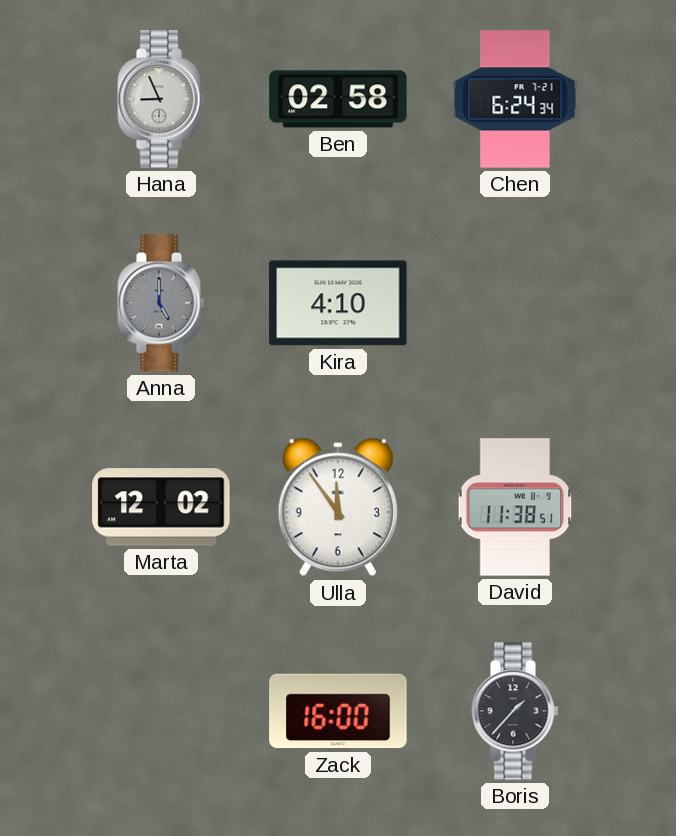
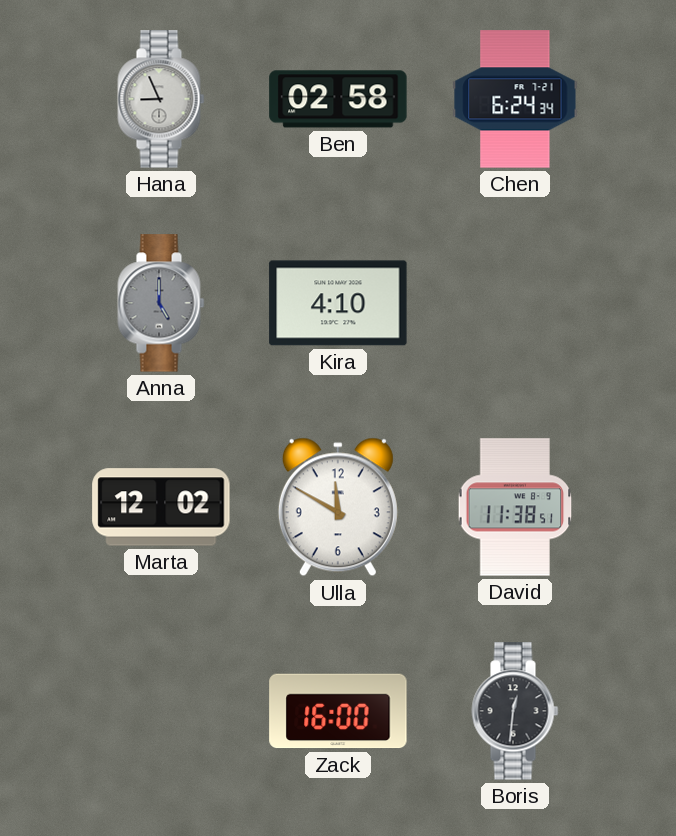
Ulla: 11:54 -> 11:50
Boris: 1:37 -> 12:31
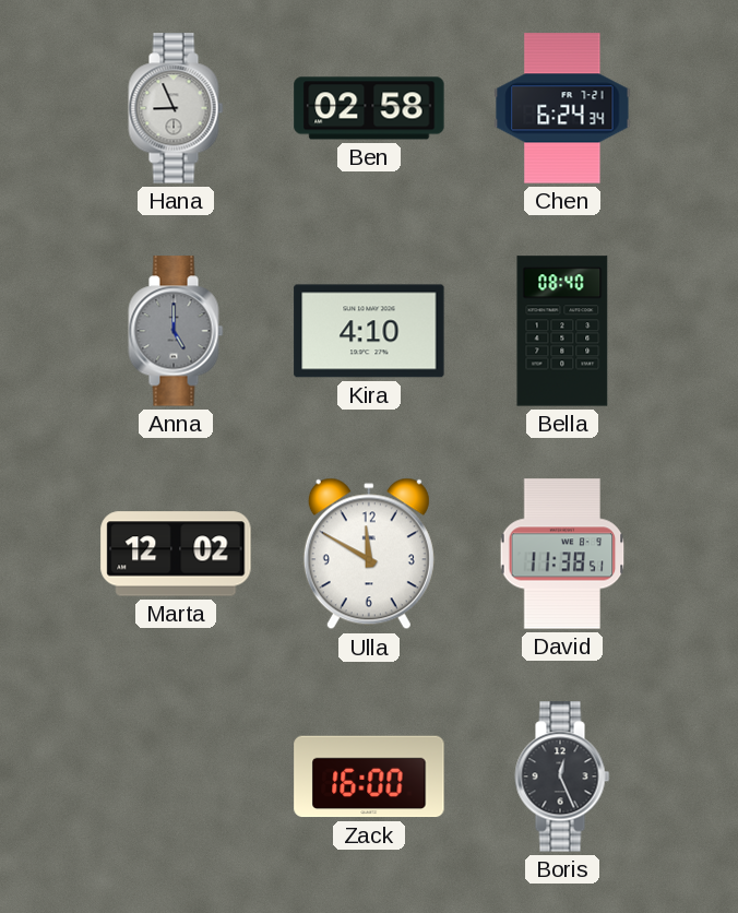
Bella: none -> 08:40
Boris: 12:31 -> 12:26
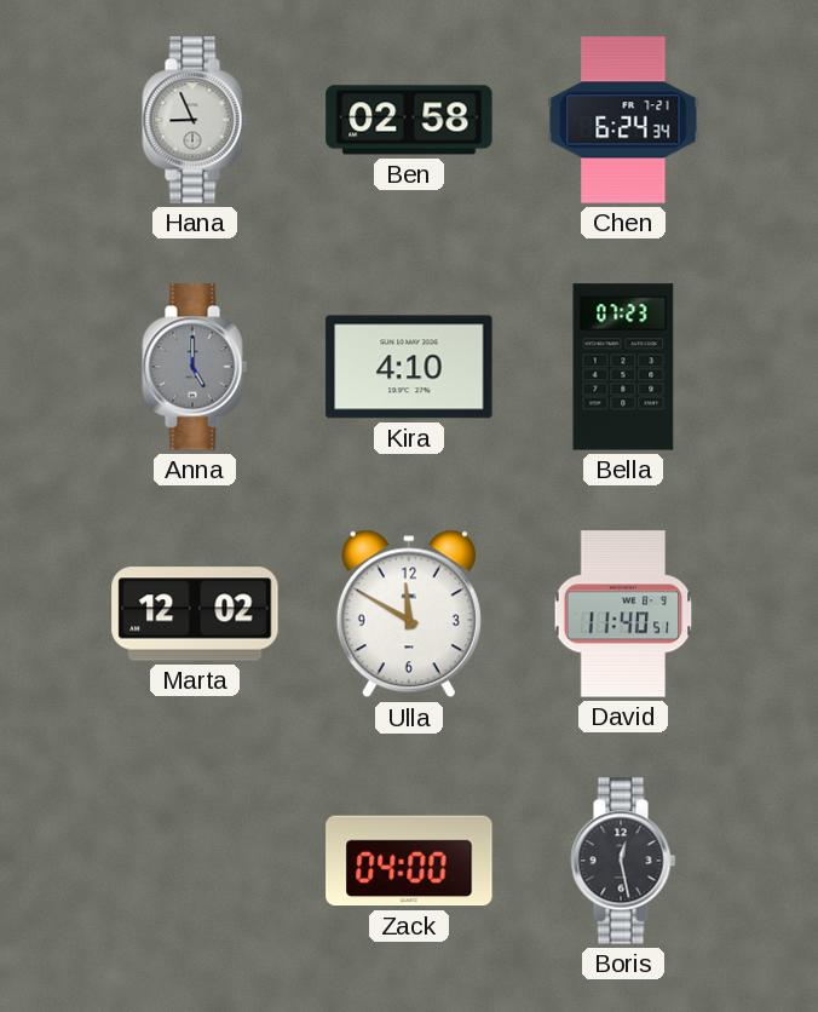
Bella: 08:40 -> 07:23
David: 11:38 -> 11:40
Zack: 16:00 -> 04:00
Boris: 12:26 -> 12:28
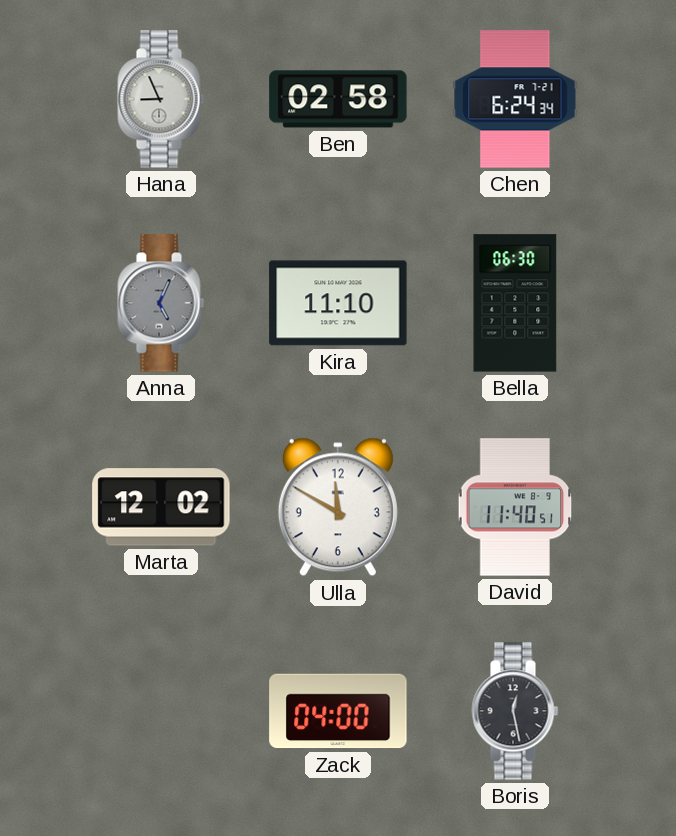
Anna: 5:00 -> 5:04
Kira: 4:10 -> 11:10
Bella: 07:23 -> 06:30
